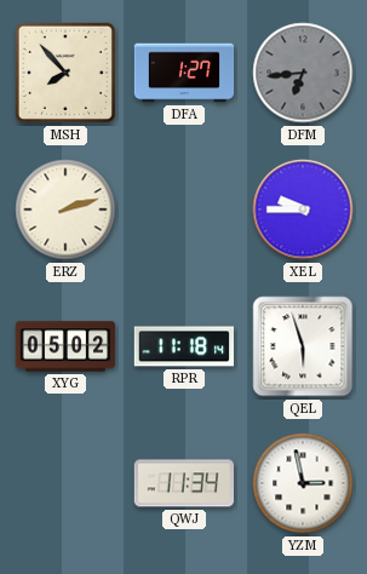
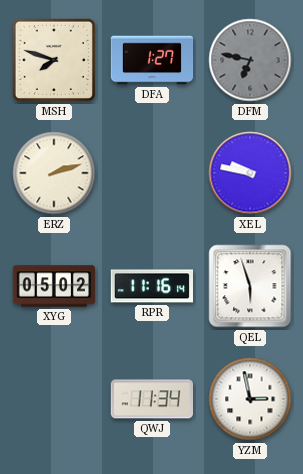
MSH: 7:53 -> 7:48
DFM: 6:44 -> 6:47
XEL: 9:45 -> 9:47
RPR: 11:18 -> 11:16
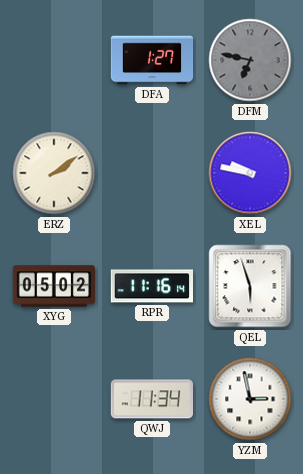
MSH: 7:48 -> none
ERZ: 2:12 -> 2:09
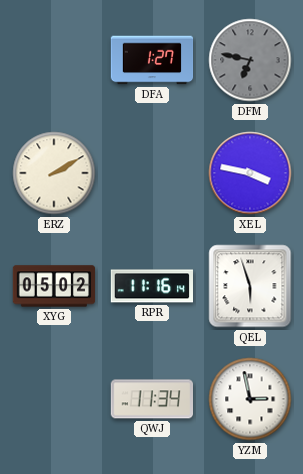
ERZ: 2:09 -> 2:10
XEL: 9:47 -> 3:47
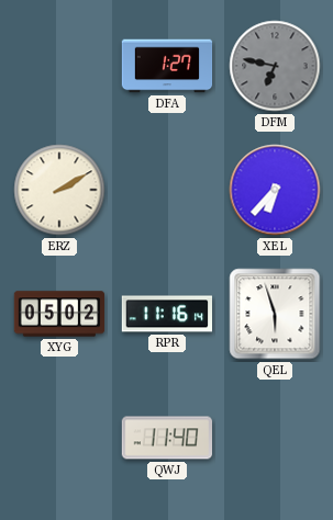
XEL: 3:47 -> 6:37
QWJ: 11:34 -> 11:40
YZM: 2:58 -> none
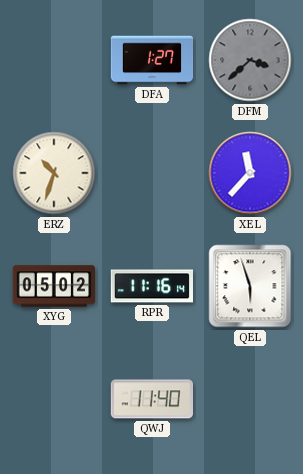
DFM: 6:47 -> 3:38
ERZ: 2:10 -> 10:33
XEL: 6:37 -> 11:37
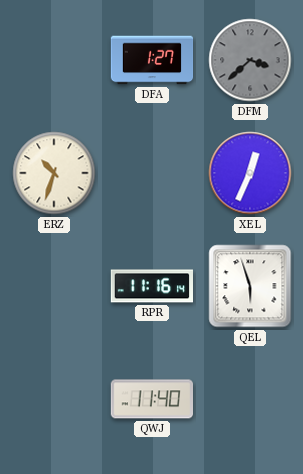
XEL: 11:37 -> 12:34
XYG: 05:02 -> none
